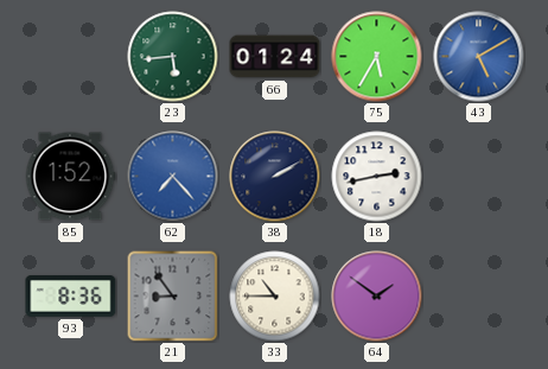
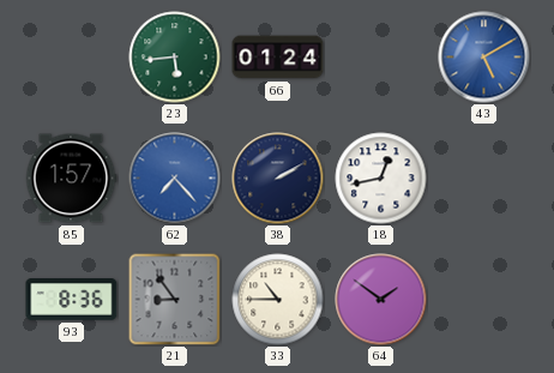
75: 5:35 -> none
85: 1:52 -> 1:57
18: 2:43 -> 12:43
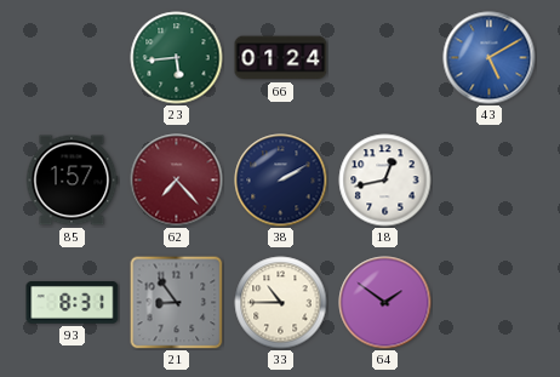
62 dial: blue -> burgundy
93: 8:36 -> 8:31
